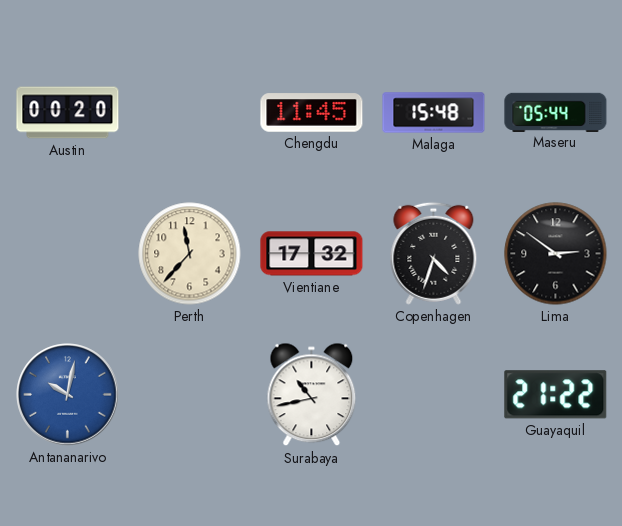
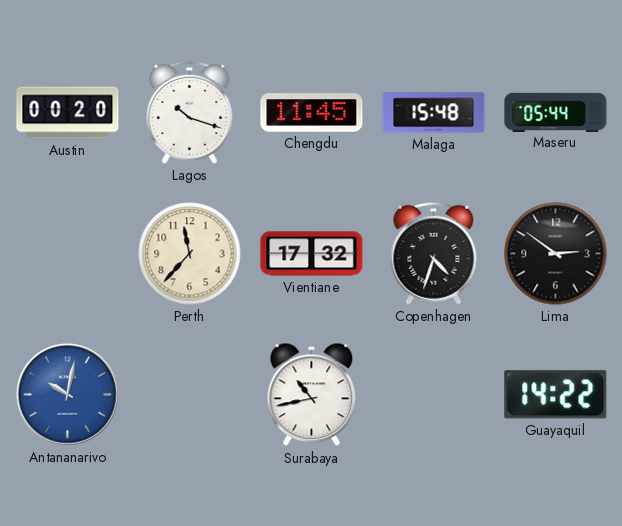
Lagos: none -> 10:18
Guayaquil: 21:22 -> 14:22
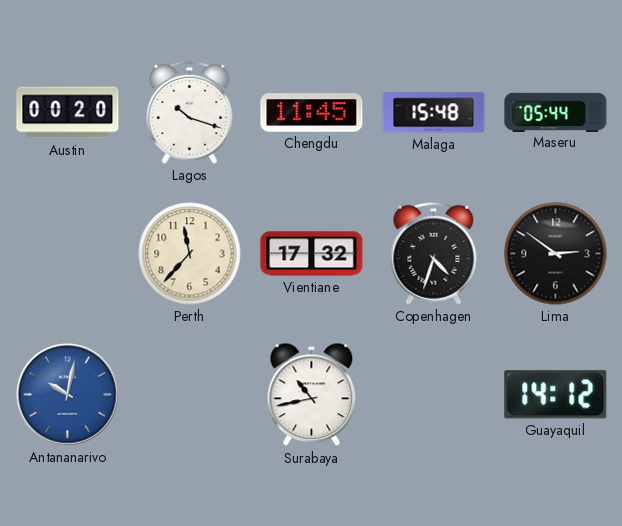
Guayaquil: 14:22 -> 14:12
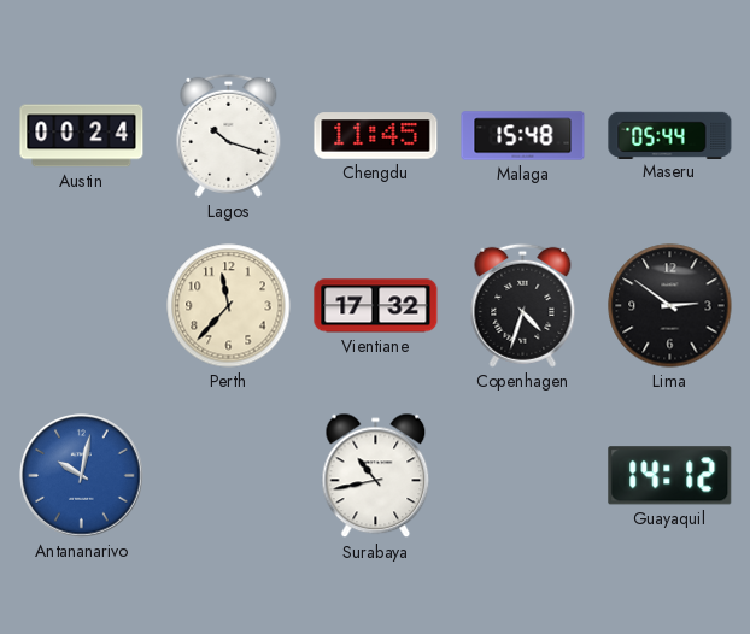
Austin: 00:20 -> 00:24
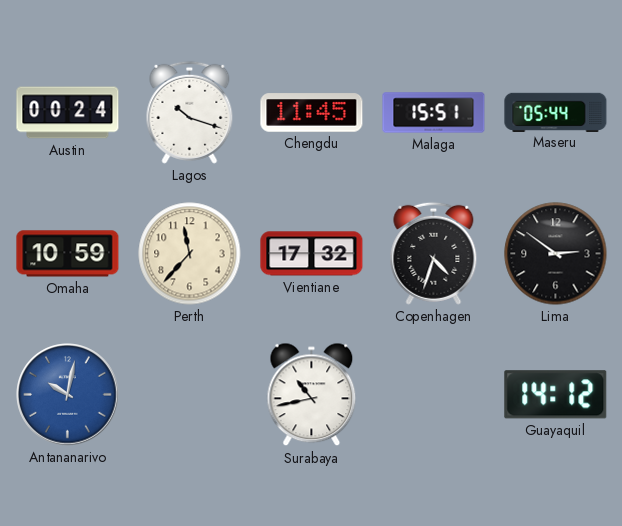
Malaga: 15:48 -> 15:51
Omaha: none -> 10:59
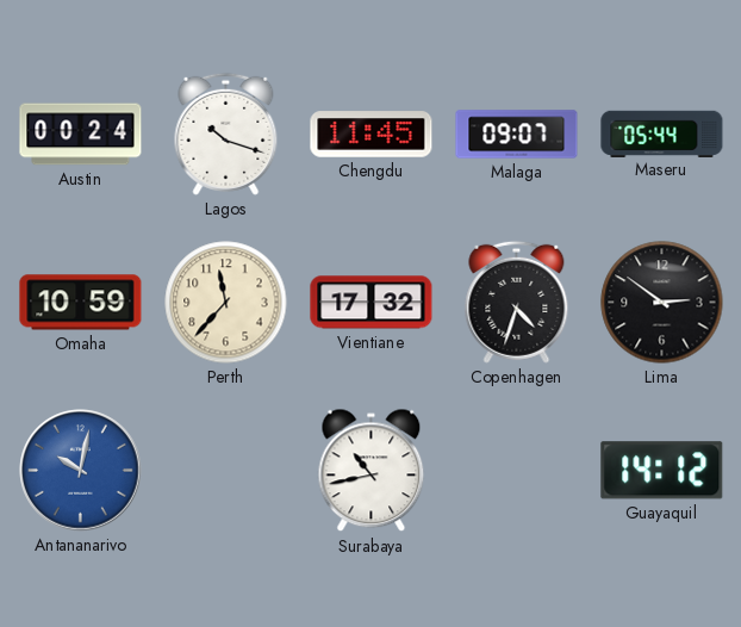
Malaga: 15:51 -> 09:07
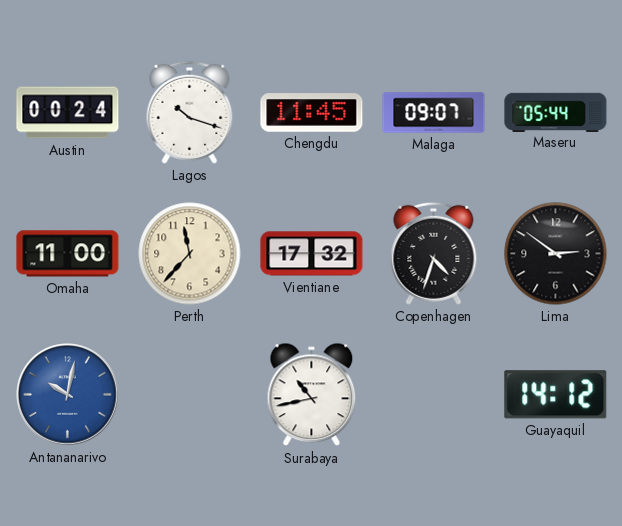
Omaha: 10:59 -> 11:00
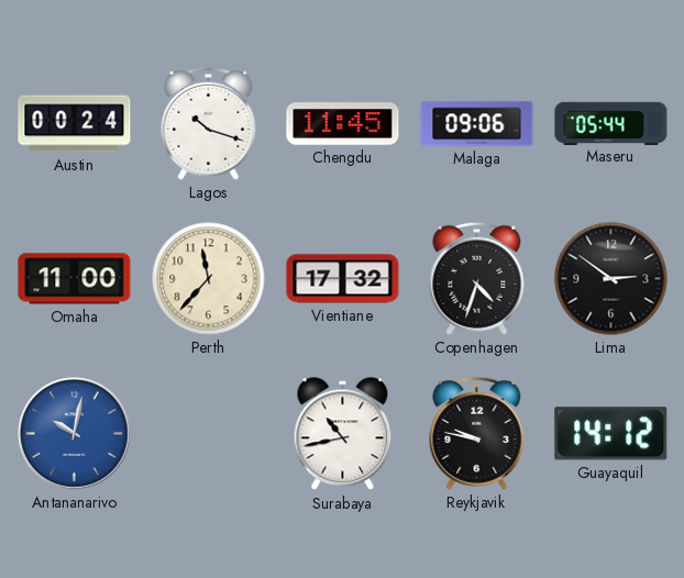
Malaga: 09:07 -> 09:06
Reykjavik: none -> 9:47
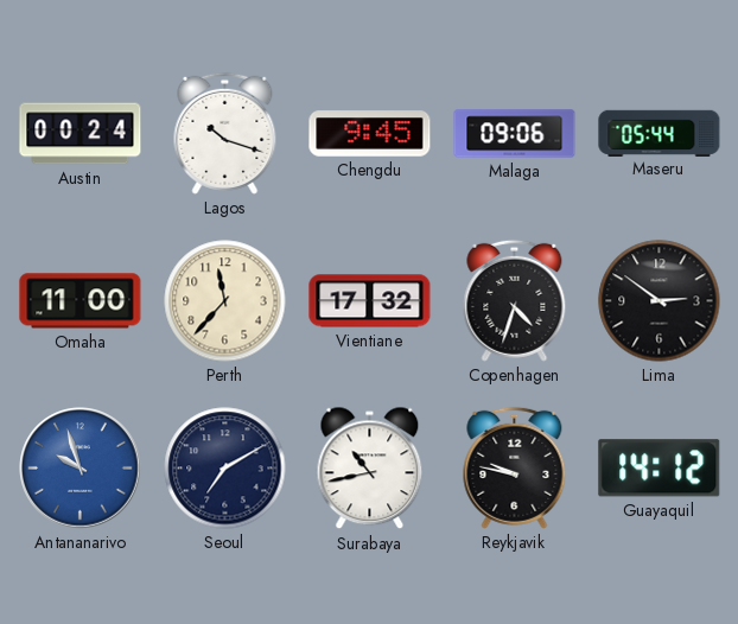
Chengdu: 11:45 -> 9:45
Antananarivo: 10:02 -> 9:57
Seoul: none -> 7:10
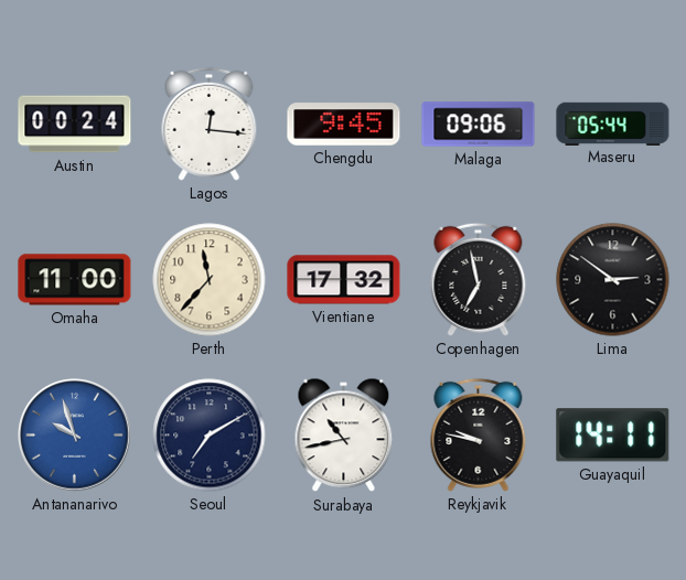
Lagos: 10:18 -> 12:16
Copenhagen: 4:33 -> 6:58
Guayaquil: 14:12 -> 14:11
